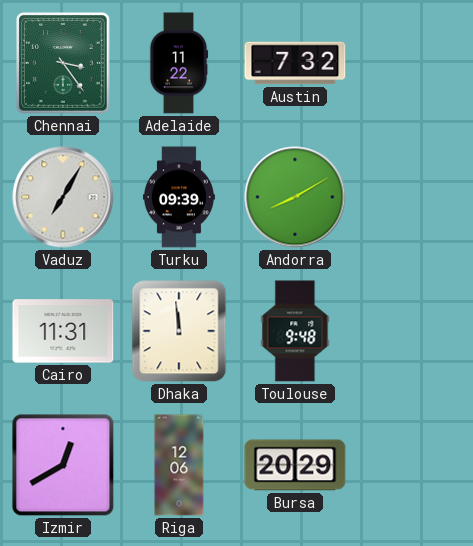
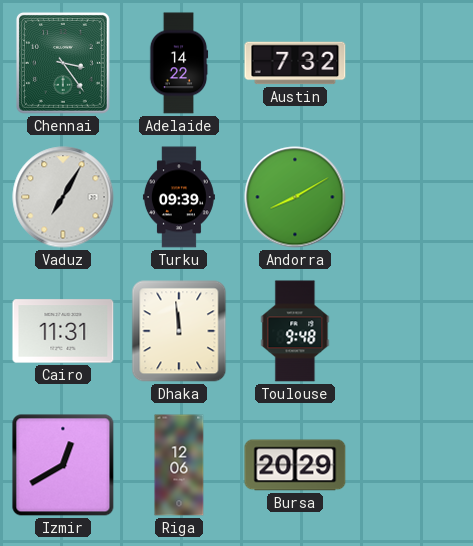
Adelaide: 11:22 -> 14:22
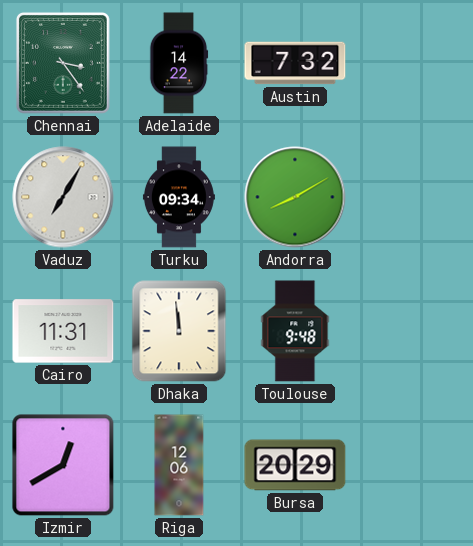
Turku: 09:39 -> 09:34
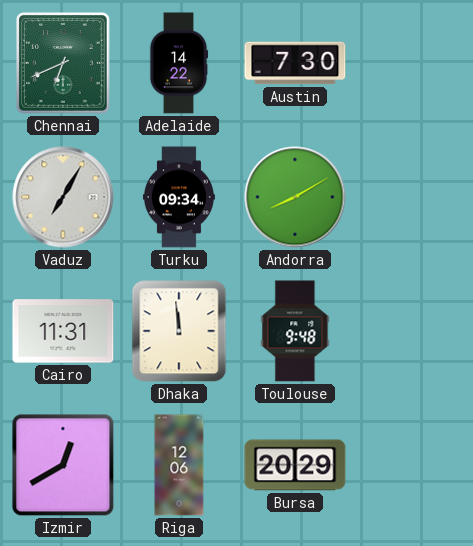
Chennai: 3:24 -> 6:41
Austin: 7:32 -> 7:30
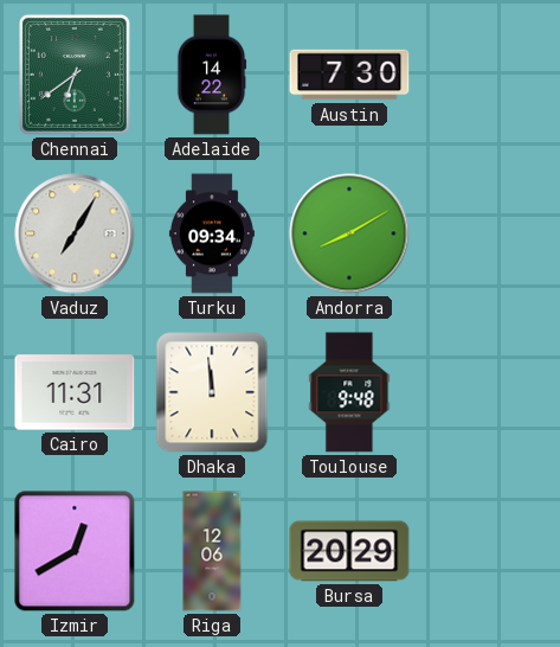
Chennai: 6:41 -> 6:39
